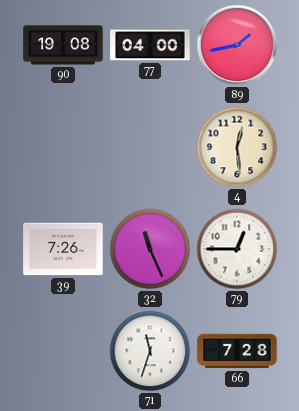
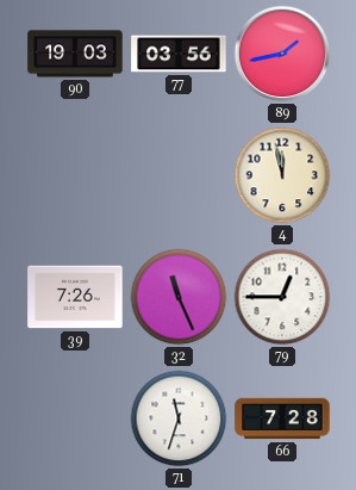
90: 19:08 -> 19:03
77: 04:00 -> 03:56
4: 12:29 -> 11:58
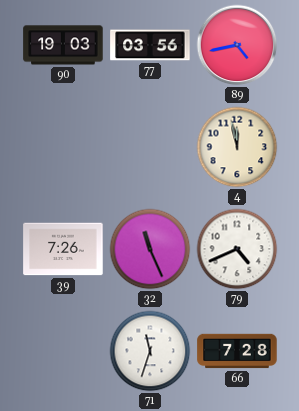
89: 1:43 -> 4:43
79: 12:45 -> 4:41
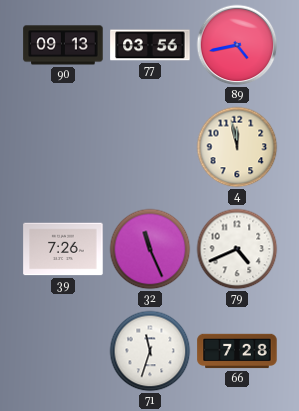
90: 19:03 -> 09:13
